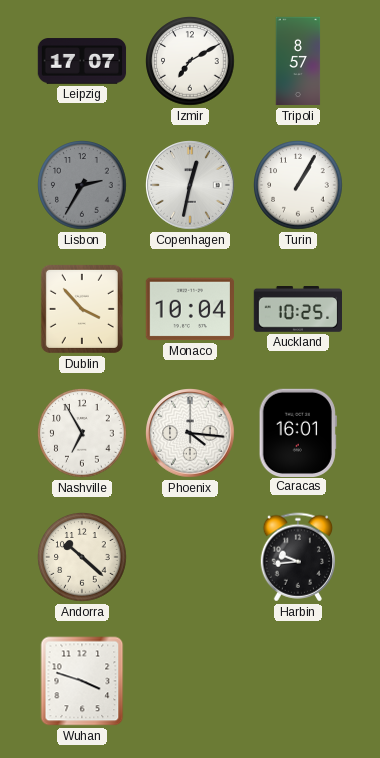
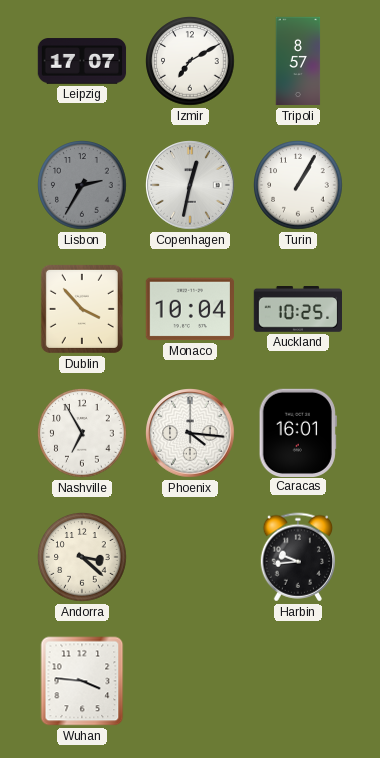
Andorra: 10:22 -> 3:22
Wuhan: 3:48 -> 3:46
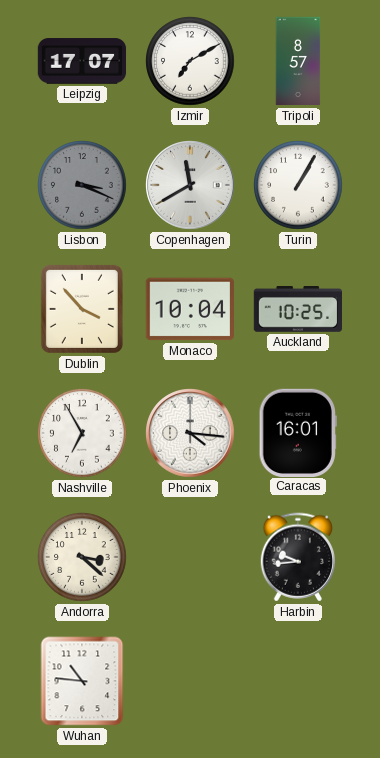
Lisbon: 2:35 -> 3:19
Copenhagen: 12:32 -> 11:40
Wuhan: 3:46 -> 10:46
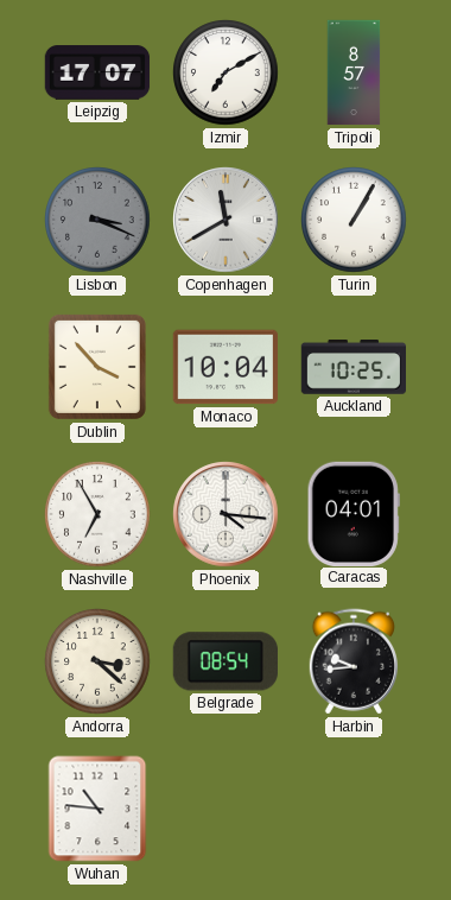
Caracas: 16:01 -> 04:01
Belgrade: none -> 08:54
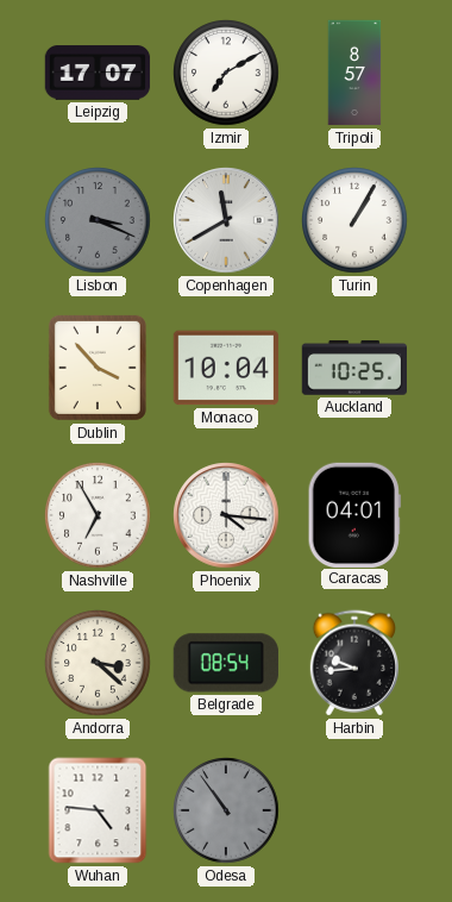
Wuhan: 10:46 -> 4:46
Odesa: none -> 10:54
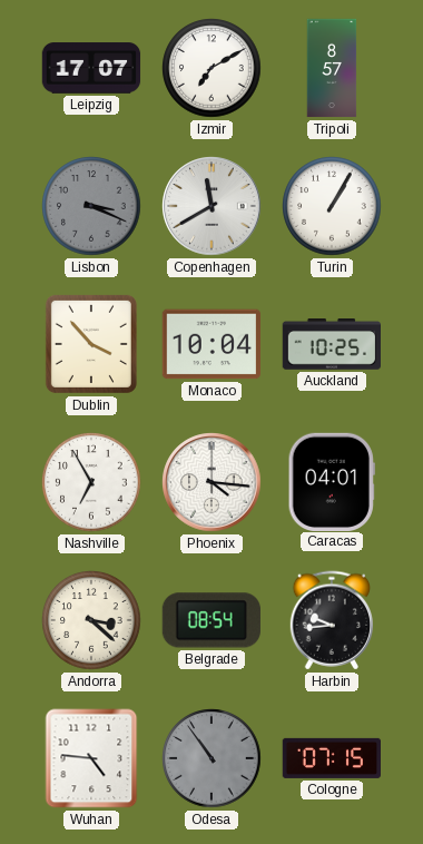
Cologne: none -> 07:15
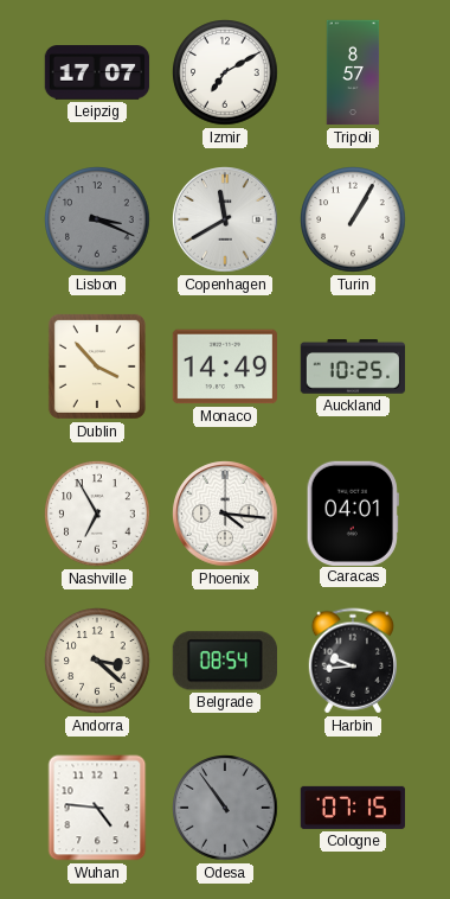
Monaco: 10:04 -> 14:49
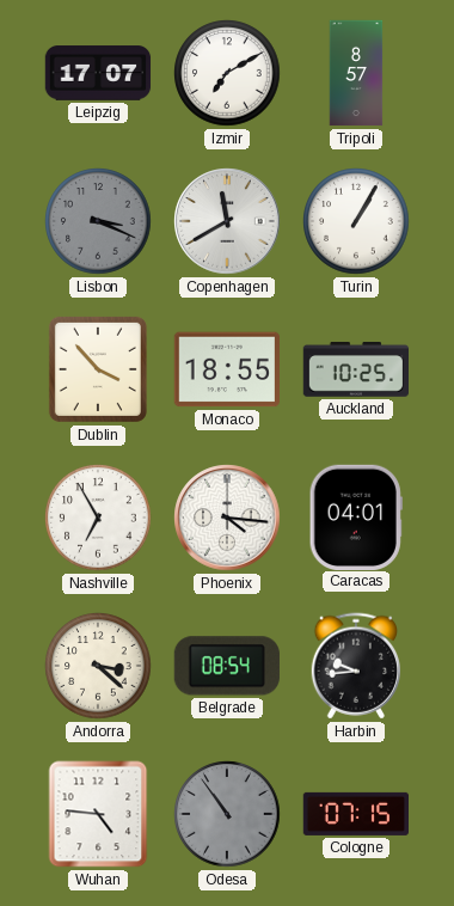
Monaco: 14:49 -> 18:55
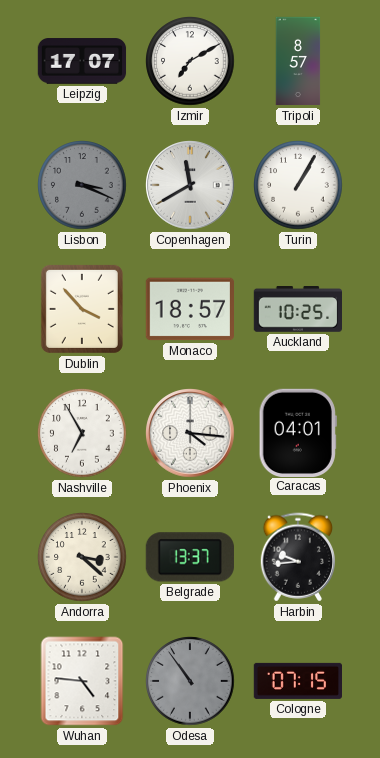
Monaco: 18:55 -> 18:57
Belgrade: 08:54 -> 13:37
